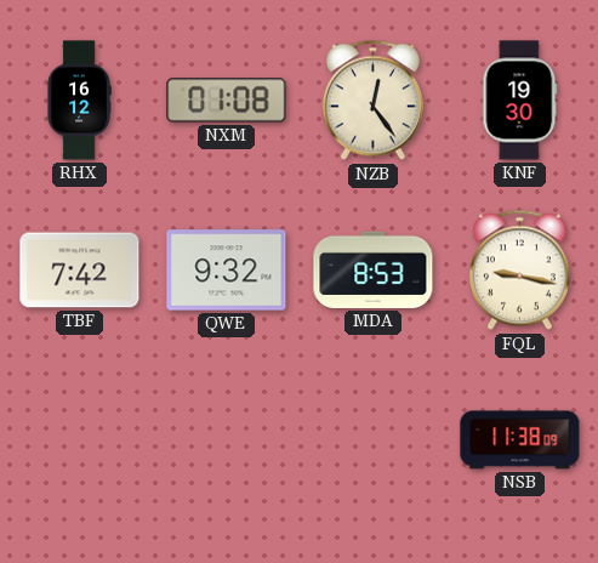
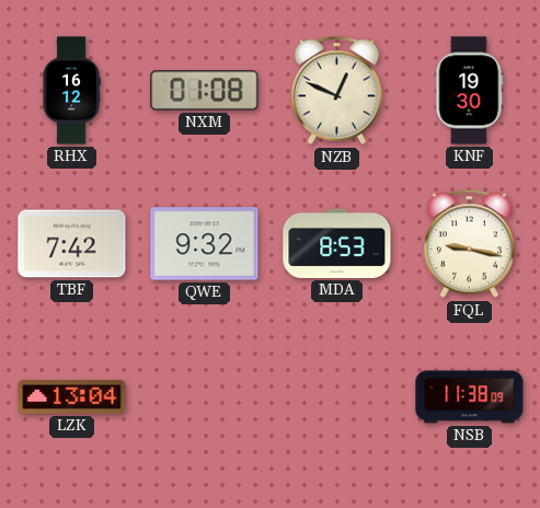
NZB: 12:24 -> 12:49
LZK: none -> 13:04
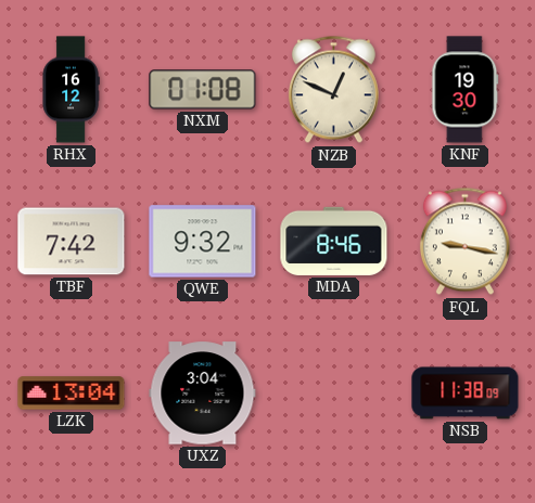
MDA: 8:53 -> 8:46
UXZ: none -> 3:04
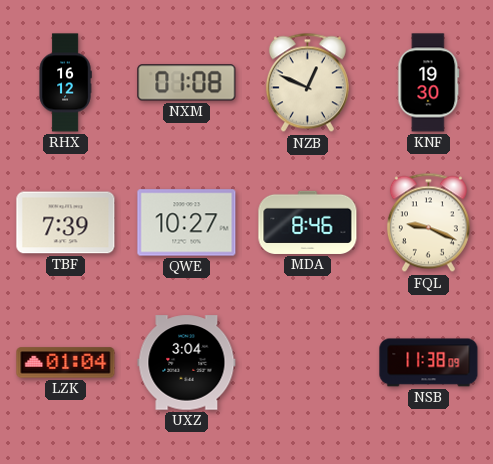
TBF: 7:42 -> 7:39
QWE: 9:32 -> 10:27
FQL: 9:17 -> 9:19
LZK: 13:04 -> 01:04
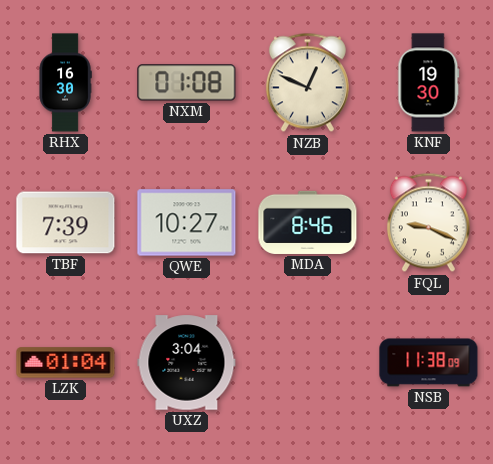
RHX: 16:12 -> 16:30
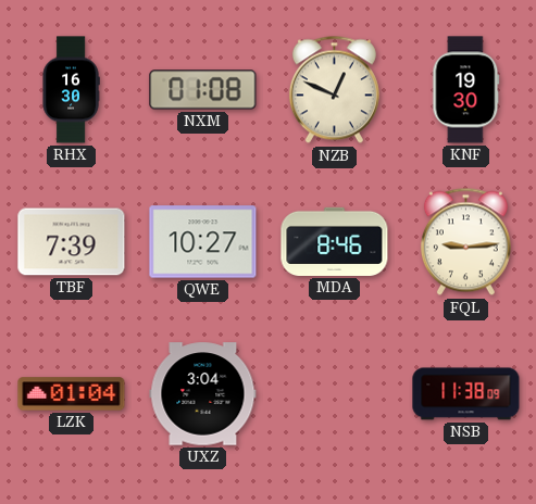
FQL: 9:19 -> 9:14
